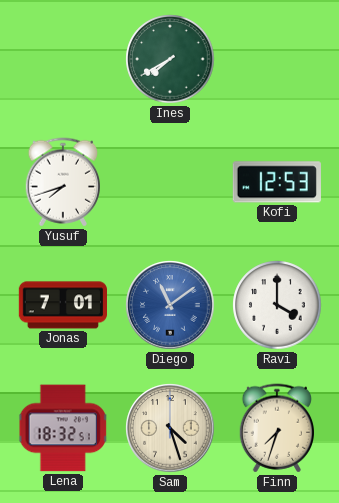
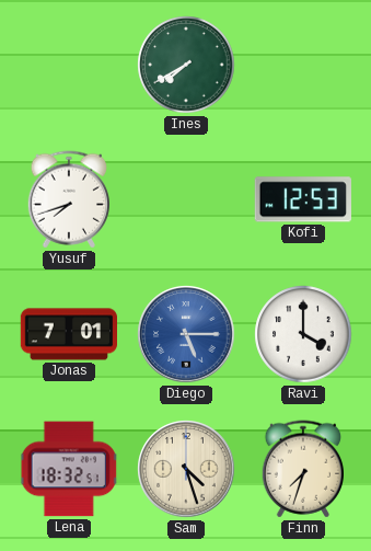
Diego: 11:09 -> 5:15
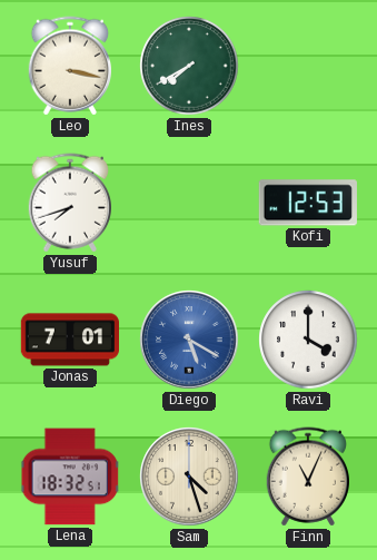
Leo: none -> 3:17
Diego: 5:15 -> 5:20
Finn: 7:33 -> 11:04
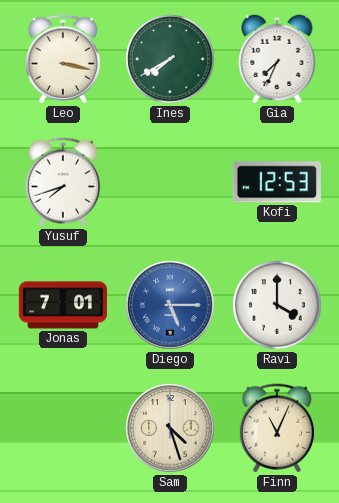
Gia: none -> 7:34
Diego: 5:20 -> 5:15
Lena: 18:32 -> none
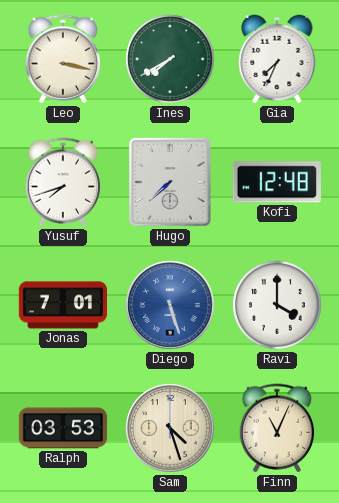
Hugo: none -> 7:38
Kofi: 12:53 -> 12:48
Diego: 5:15 -> 5:27
Ralph: none -> 03:53
